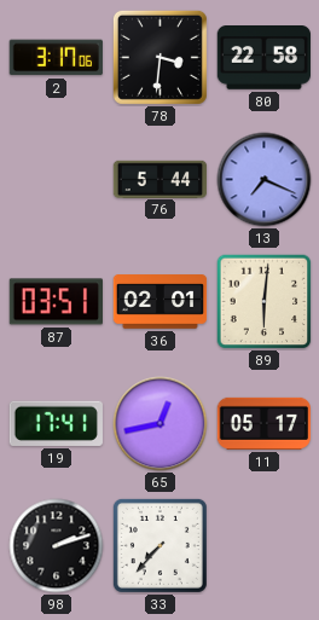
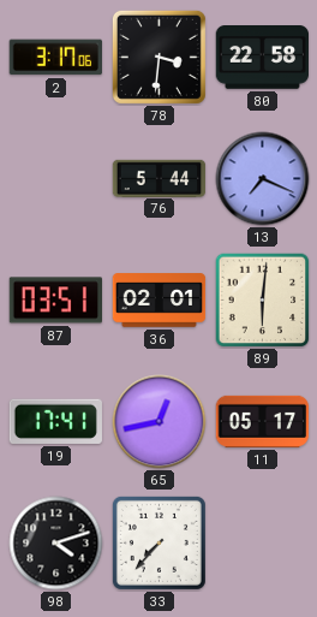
98: 2:12 -> 4:12
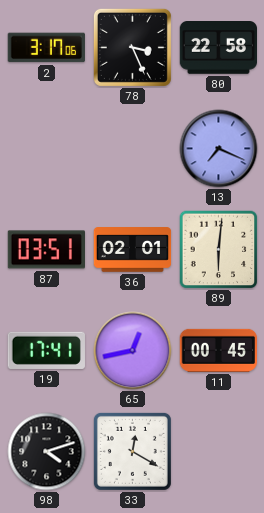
78: 3:31 -> 3:26
76: 5:44 -> none
11: 05:17 -> 00:45
33: 7:37 -> 12:20
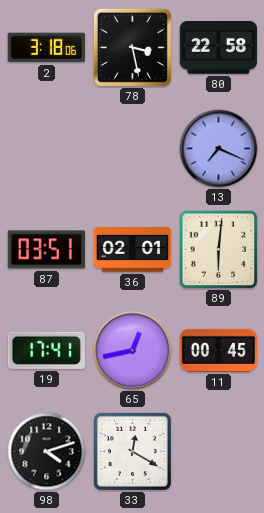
2: 3:17 -> 3:18
78: 3:26 -> 3:28
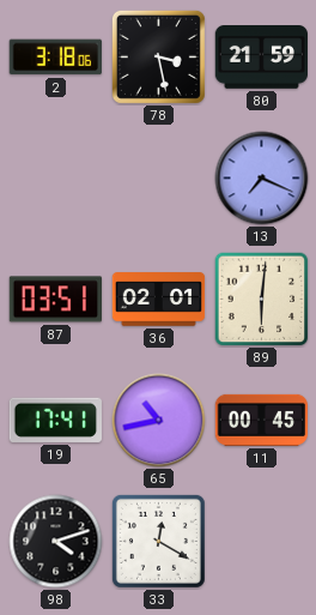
80: 22:58 -> 21:59
65: 12:43 -> 10:43
